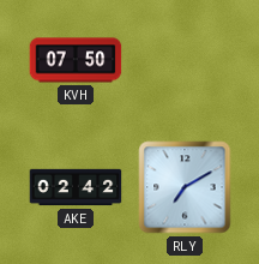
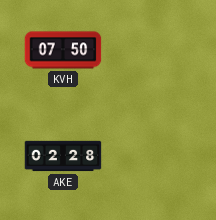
AKE: 02:42 -> 02:28
RLY: 7:10 -> none
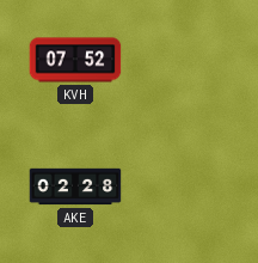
KVH: 07:50 -> 07:52
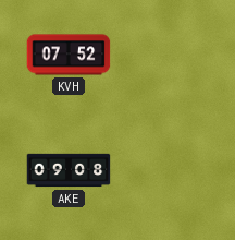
AKE: 02:28 -> 09:08
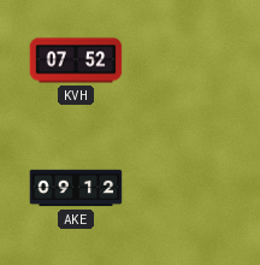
AKE: 09:08 -> 09:12
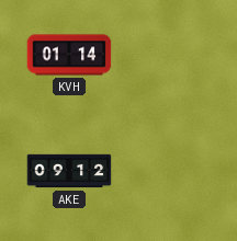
KVH: 07:52 -> 01:14
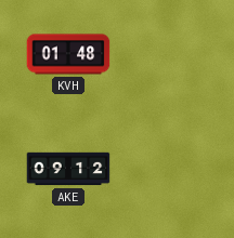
KVH: 01:14 -> 01:48
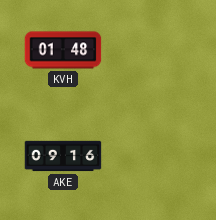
AKE: 09:12 -> 09:16
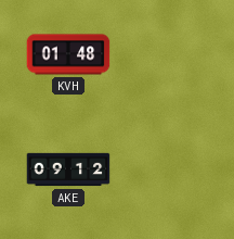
AKE: 09:16 -> 09:12
